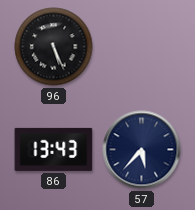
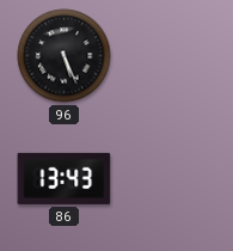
57: 5:37 -> none
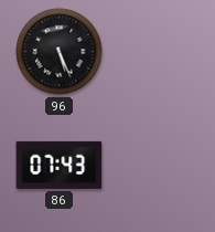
86: 13:43 -> 07:43
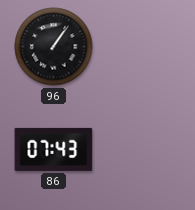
96: 5:26 -> 1:06
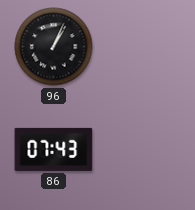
96: 1:06 -> 1:04
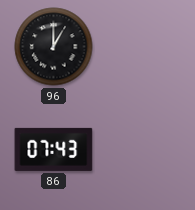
96: 1:04 -> 1:00
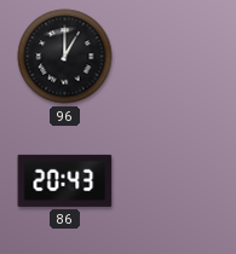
86: 07:43 -> 20:43
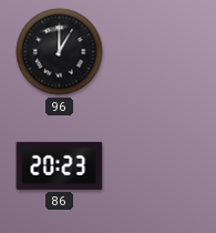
86: 20:43 -> 20:23
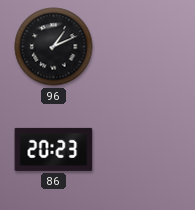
96: 1:00 -> 1:11
